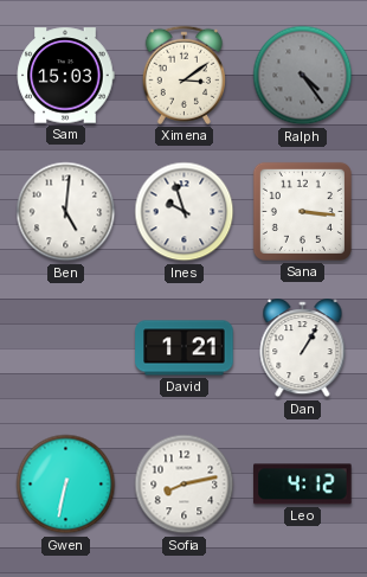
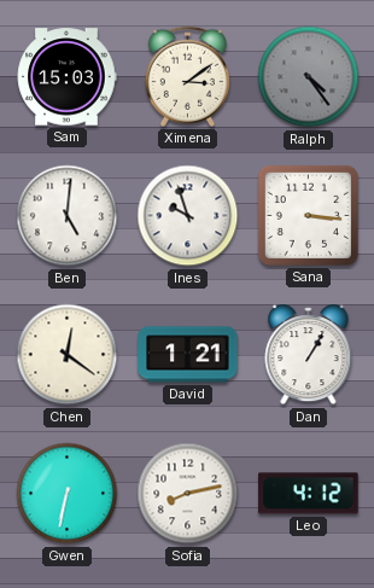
Chen: none -> 12:21
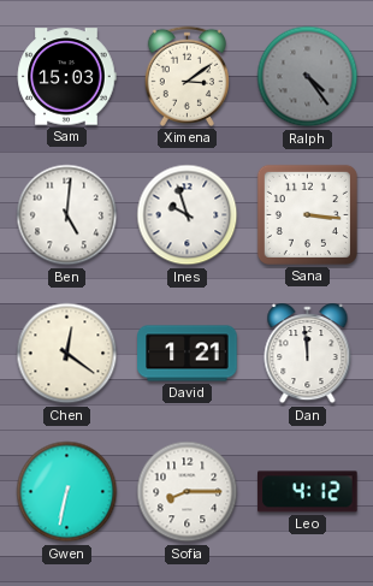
Dan: 1:05 -> 11:59
Sofia: 8:13 -> 8:15
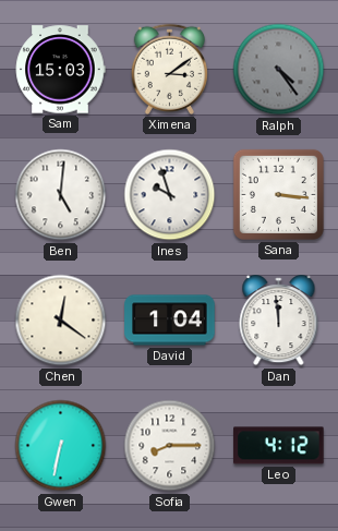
David: 1:21 -> 1:04
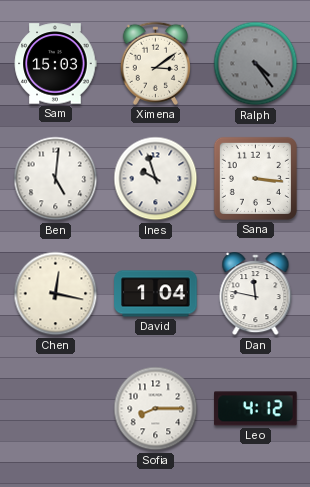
Chen: 12:21 -> 12:17
Dan: 11:59 -> 11:47
Gwen: 6:32 -> none
